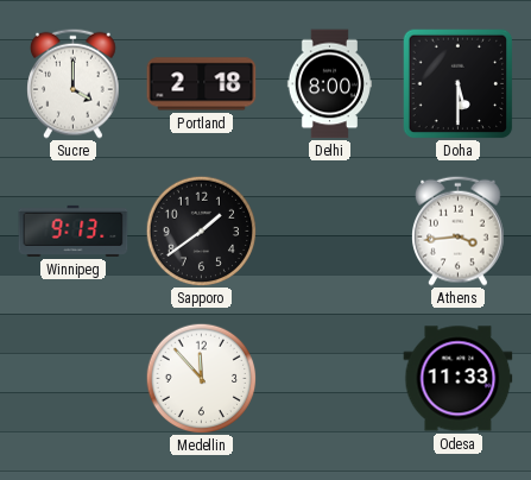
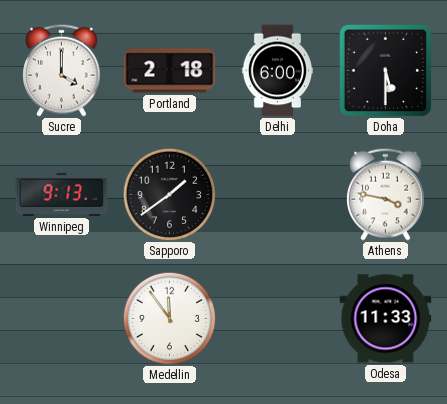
Delhi: 8:00 -> 6:00
Athens: 3:44 -> 3:47
Medellin: 11:53 -> 11:54
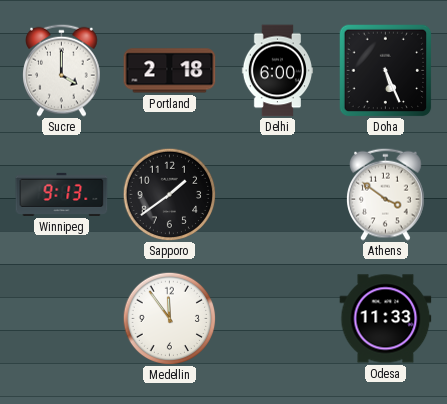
Doha: 5:30 -> 5:26
Athens: 3:47 -> 3:51
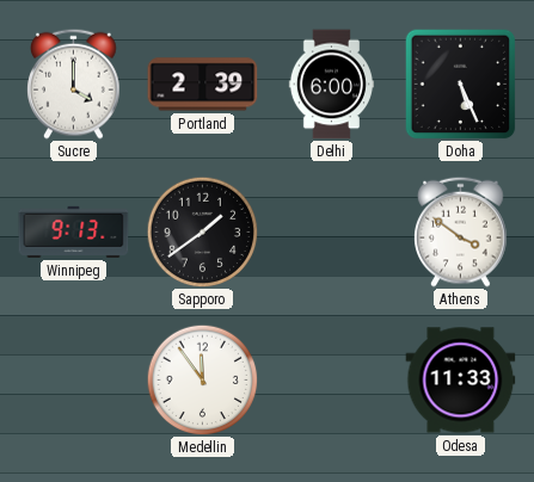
Portland: 2:18 -> 2:39
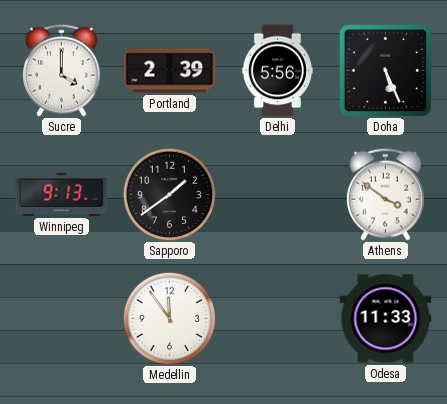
Delhi: 6:00 -> 5:56
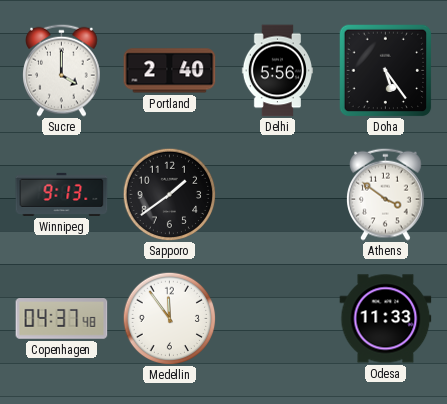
Portland: 2:39 -> 2:40
Doha: 5:26 -> 5:24
Copenhagen: none -> 04:37
